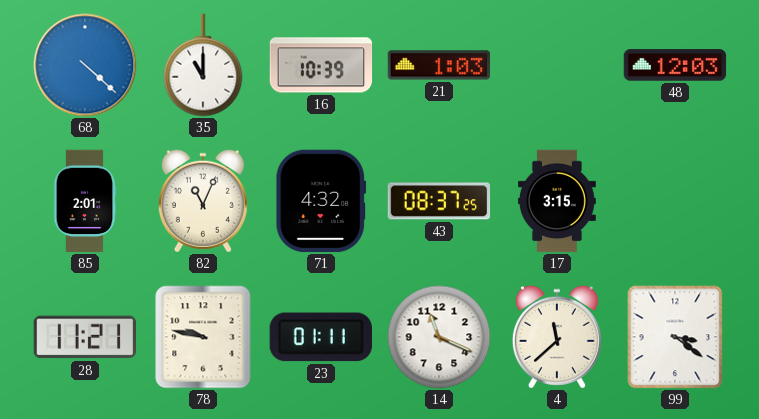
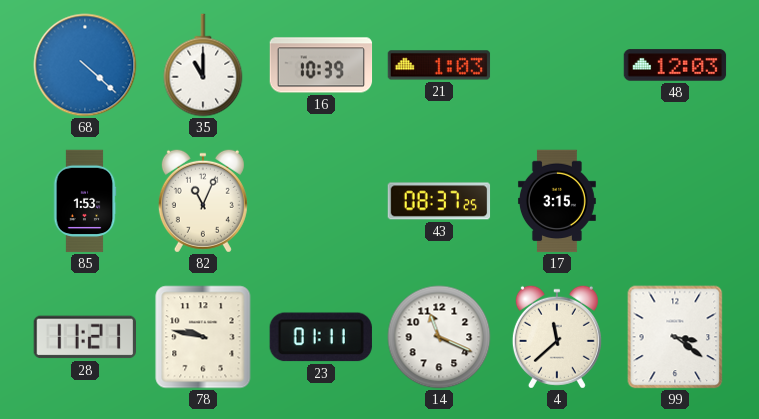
85: 2:01 -> 1:53
71: 4:32 -> none
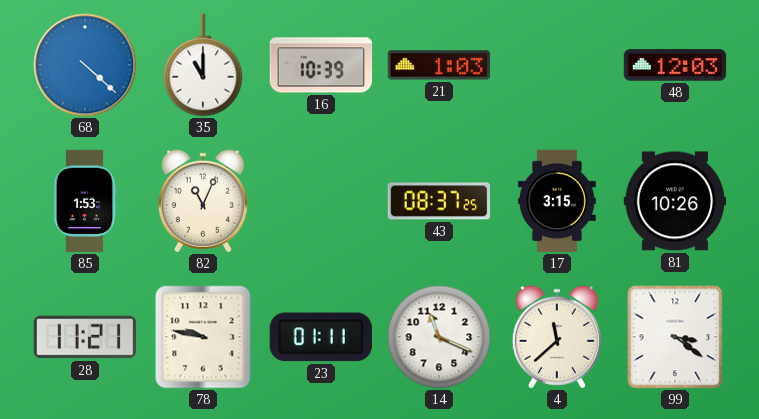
81: none -> 10:26
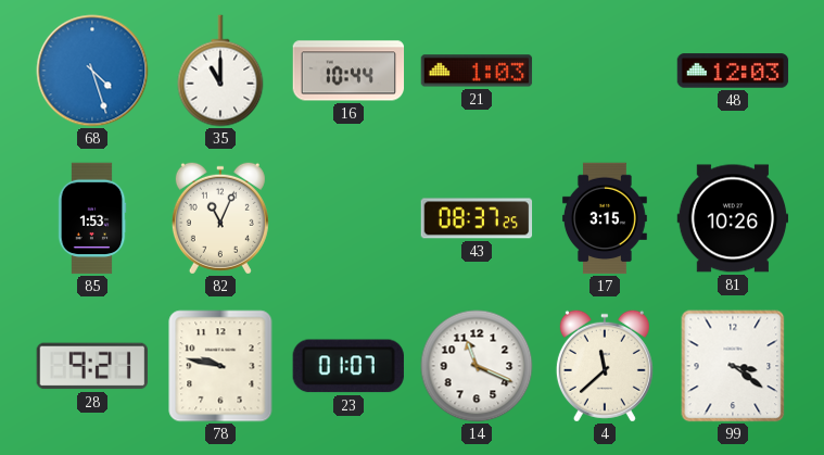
68: 4:22 -> 4:27
16: 10:39 -> 10:44
28: 11:21 -> 9:21
23: 01:11 -> 01:07
